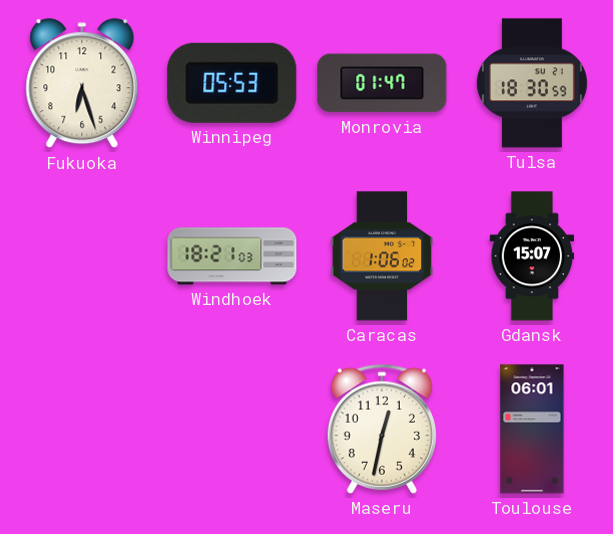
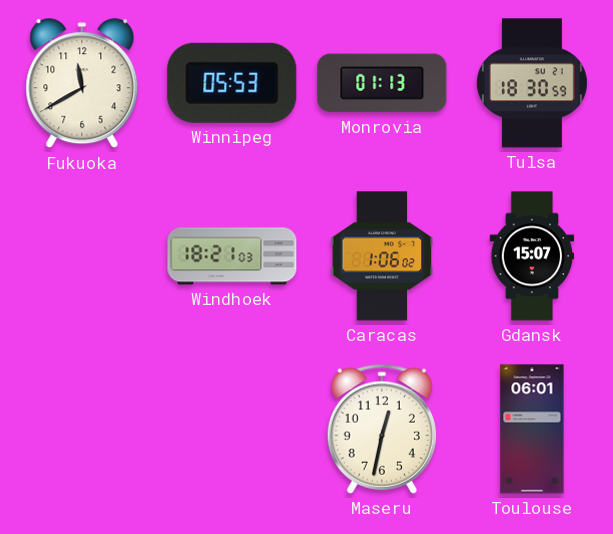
Fukuoka: 6:27 -> 11:40
Monrovia: 01:47 -> 01:13
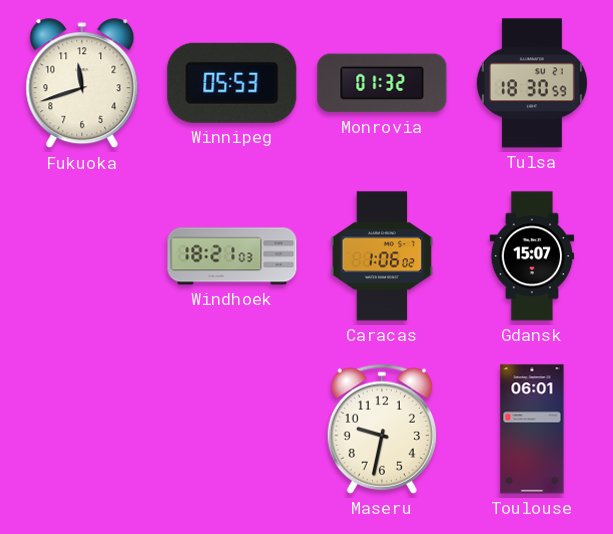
Fukuoka: 11:40 -> 11:42
Monrovia: 01:13 -> 01:32
Maseru: 12:32 -> 9:32
